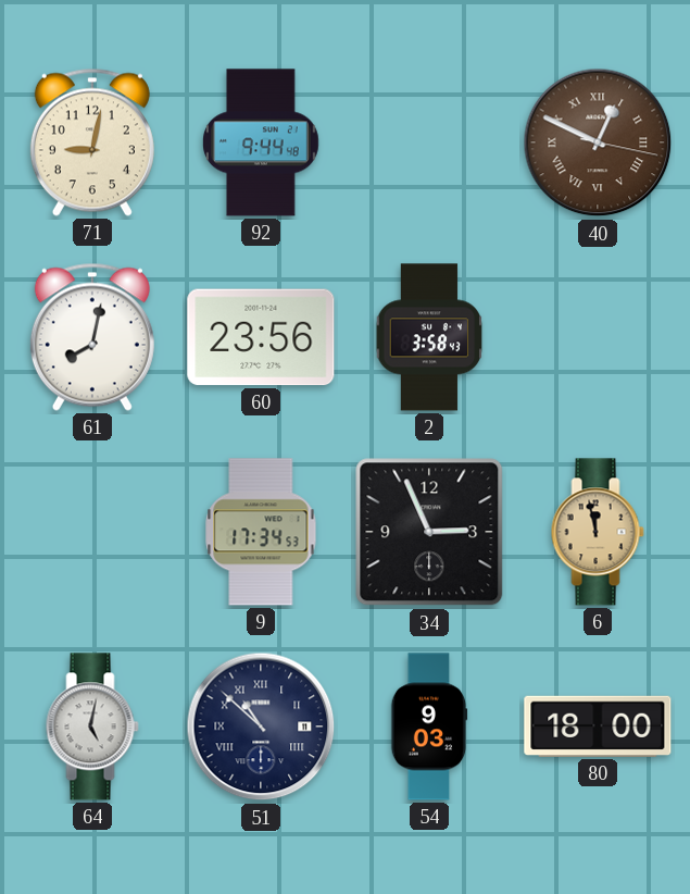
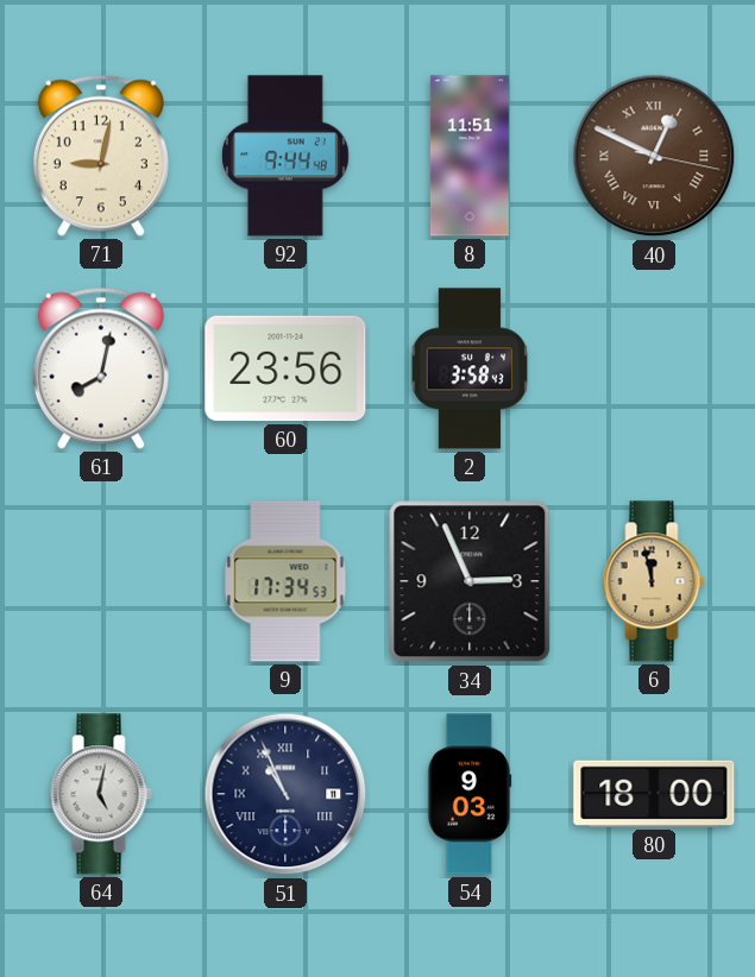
8: none -> 11:51
51: 10:52 -> 10:56
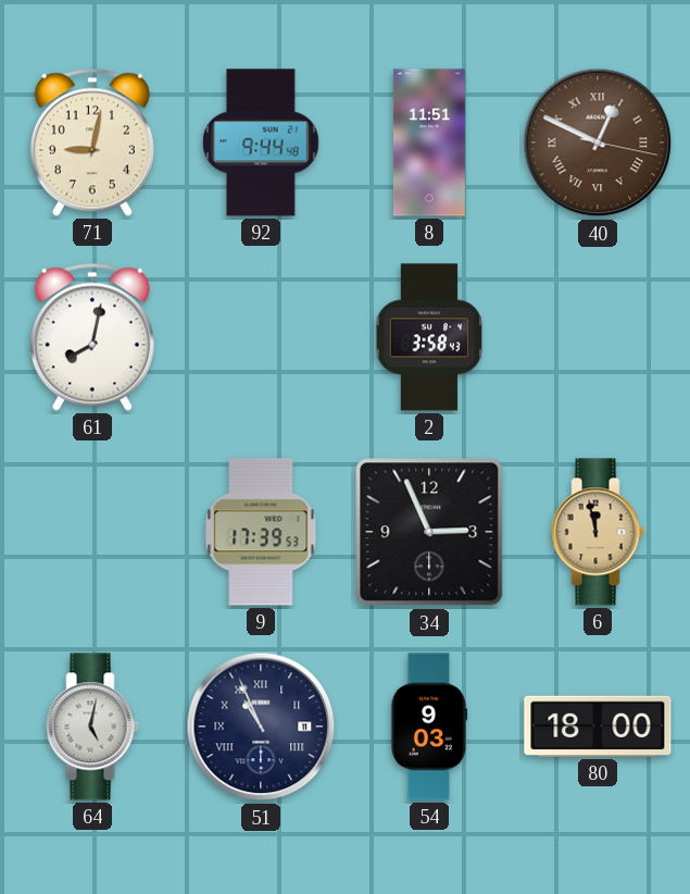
60: 23:56 -> none
9: 17:34 -> 17:39
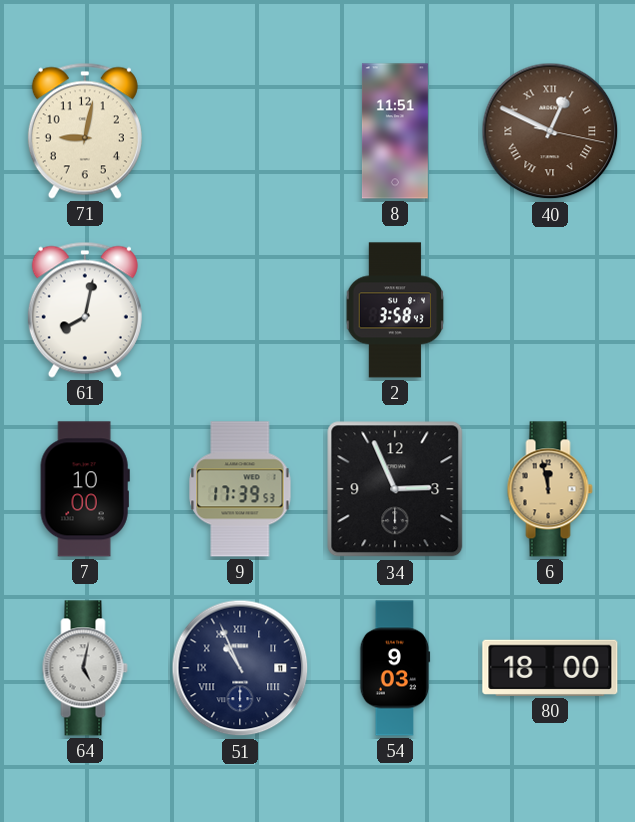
92: 9:44 -> none
7: none -> 10:00
